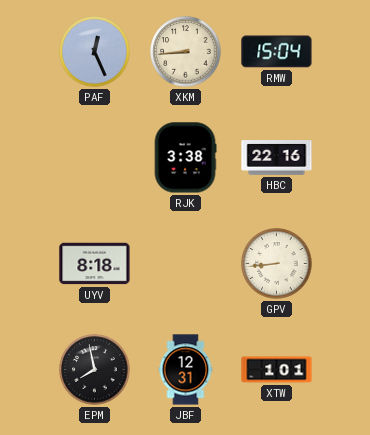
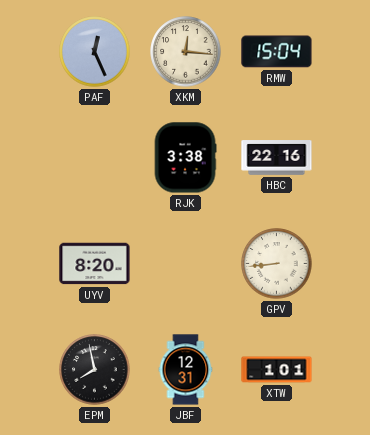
XKM: 8:44 -> 12:16
UYV: 8:18 -> 8:20
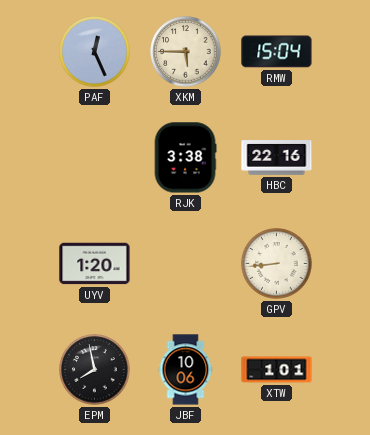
XKM: 12:16 -> 5:45
UYV: 8:20 -> 1:20
JBF: 12:31 -> 10:06
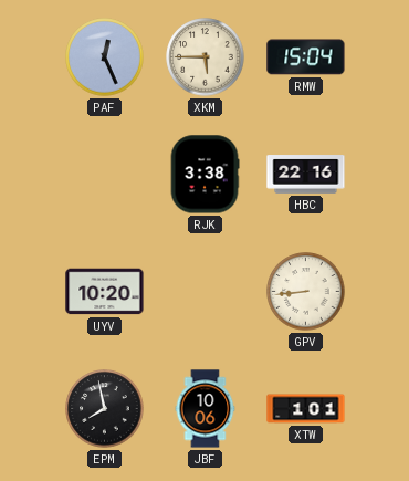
UYV: 1:20 -> 10:20
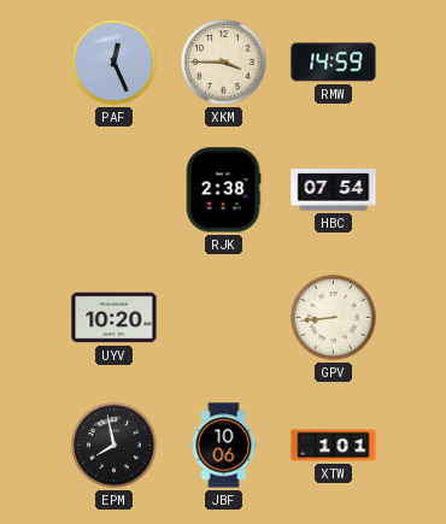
XKM: 5:45 -> 3:45
RMW: 15:04 -> 14:59
RJK: 3:38 -> 2:38
HBC: 22:16 -> 07:54
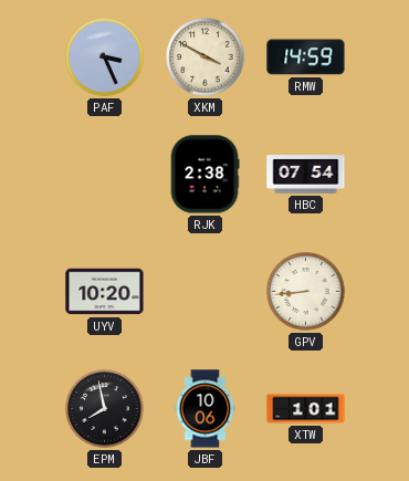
PAF: 12:26 -> 3:26
XKM: 3:45 -> 3:50
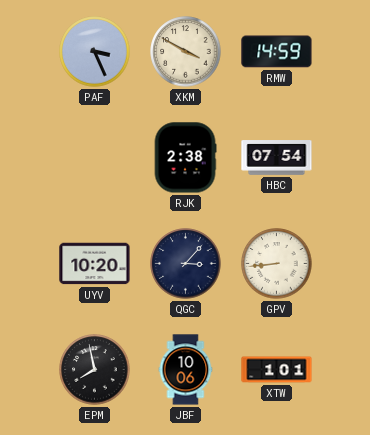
QGC: none -> 3:07
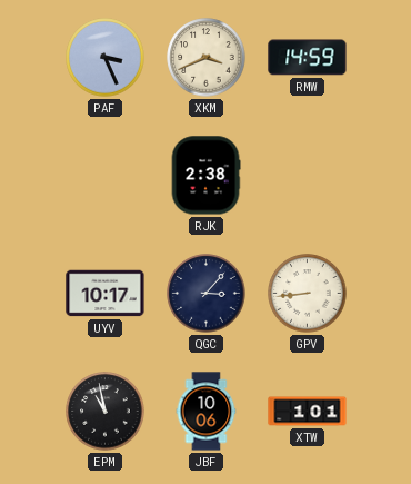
XKM: 3:50 -> 3:41
HBC: 07:54 -> none
UYV: 10:20 -> 10:17
EPM: 7:58 -> 10:58
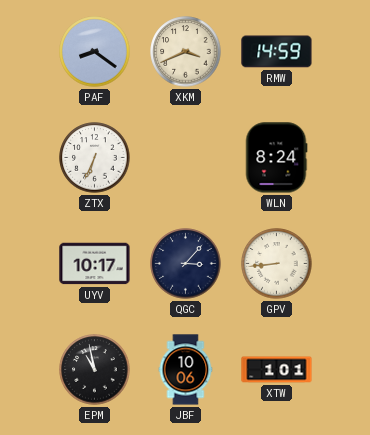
PAF: 3:26 -> 8:21
ZTX: none -> 6:34
RJK: 2:38 -> none
WLN: none -> 8:24
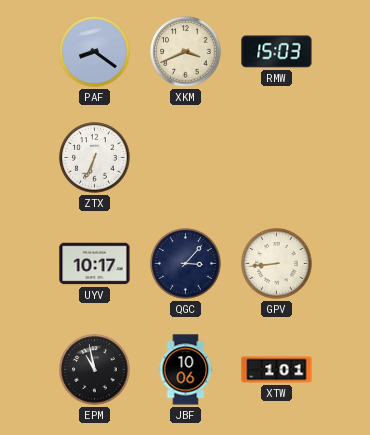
RMW: 14:59 -> 15:03
WLN: 8:24 -> none
